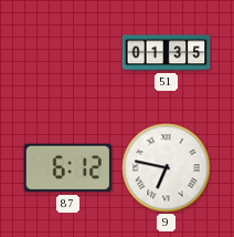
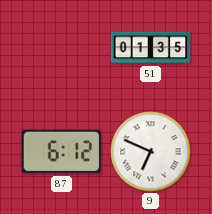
9: 6:47 -> 6:49
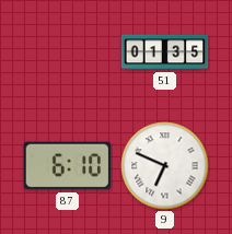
87: 6:12 -> 6:10
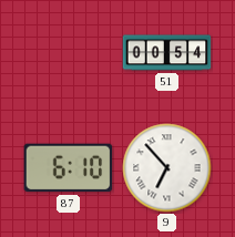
51: 01:35 -> 00:54
9: 6:49 -> 6:53
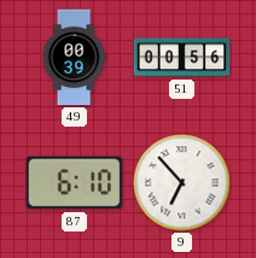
49: none -> 00:39
51: 00:54 -> 00:56
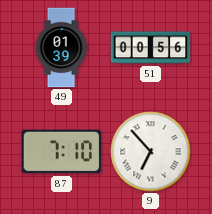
49: 00:39 -> 01:39
87: 6:10 -> 7:10
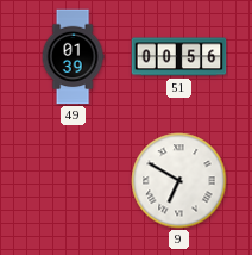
87: 7:10 -> none
9: 6:53 -> 6:50
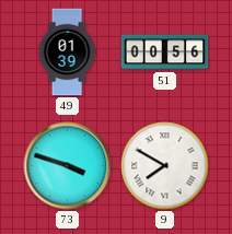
73: none -> 3:48
9: 6:50 -> 7:50
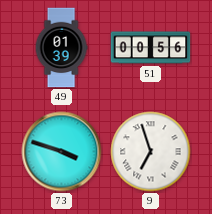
9: 7:50 -> 6:57
